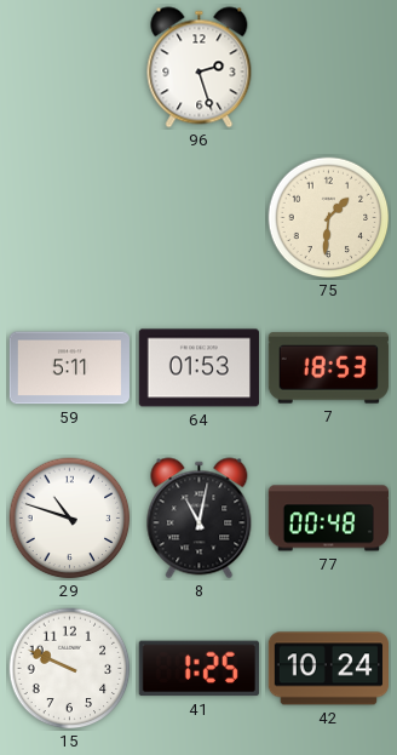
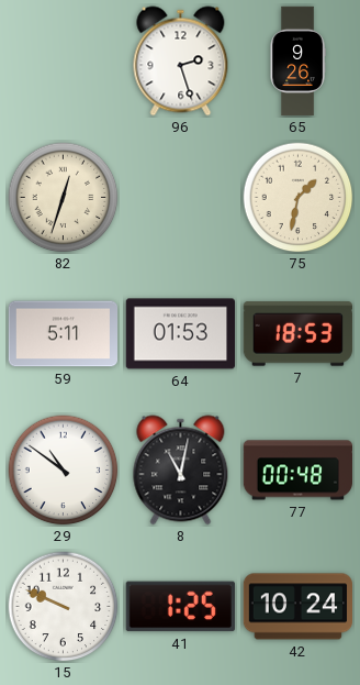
65: none -> 9:26
82: none -> 12:33
75: 1:31 -> 1:32
29: 10:48 -> 10:51
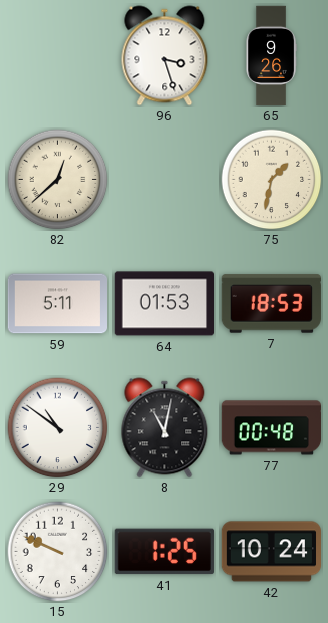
96: 2:27 -> 3:27
82: 12:33 -> 12:38
